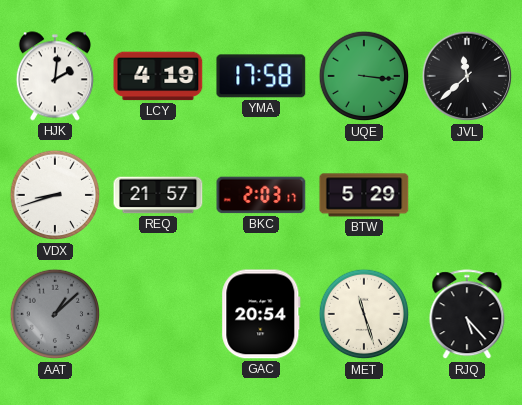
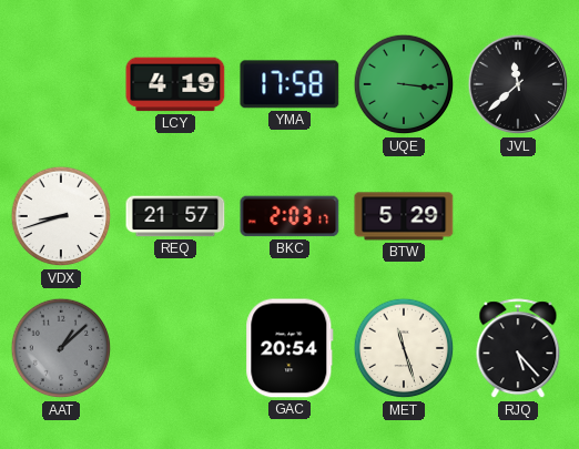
HJK: 2:01 -> none
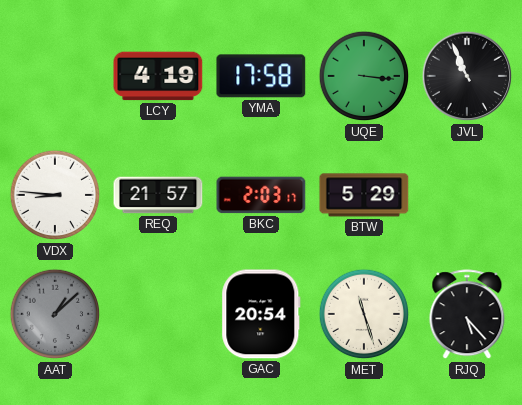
JVL: 11:38 -> 10:56
VDX: 8:42 -> 8:46
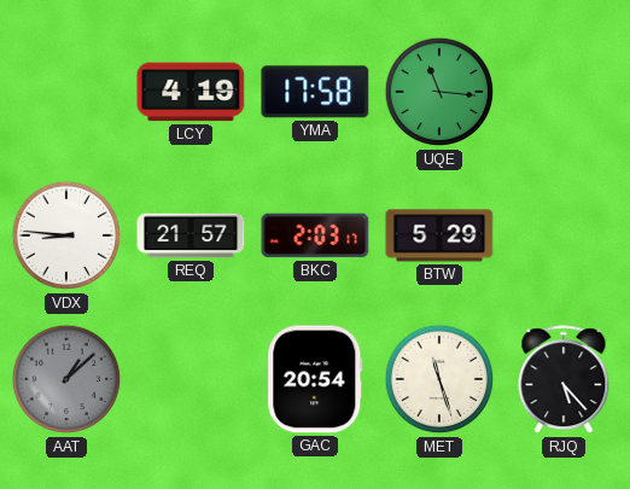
UQE: 3:16 -> 11:16
JVL: 10:56 -> none
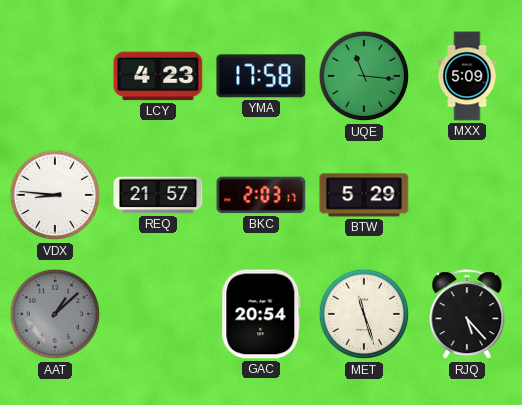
LCY: 4:19 -> 4:23
MXX: none -> 5:09
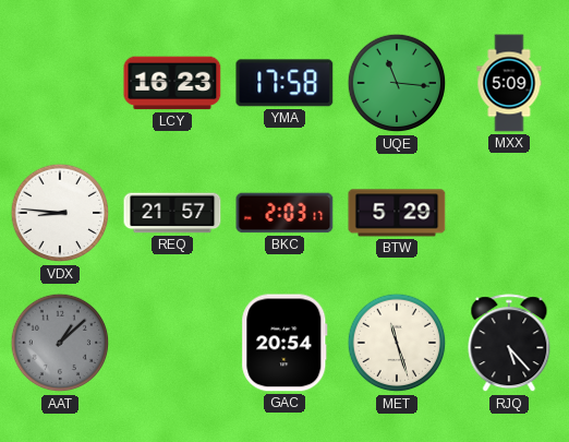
LCY: 4:23 -> 16:23
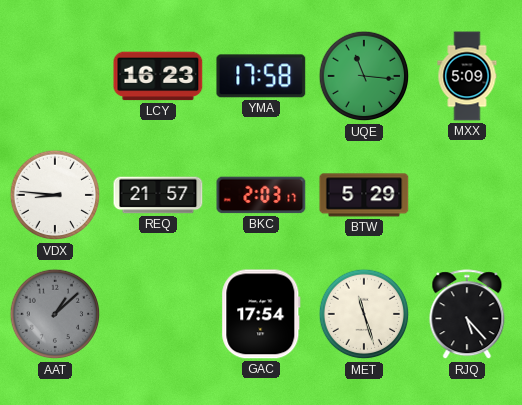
GAC: 20:54 -> 17:54
